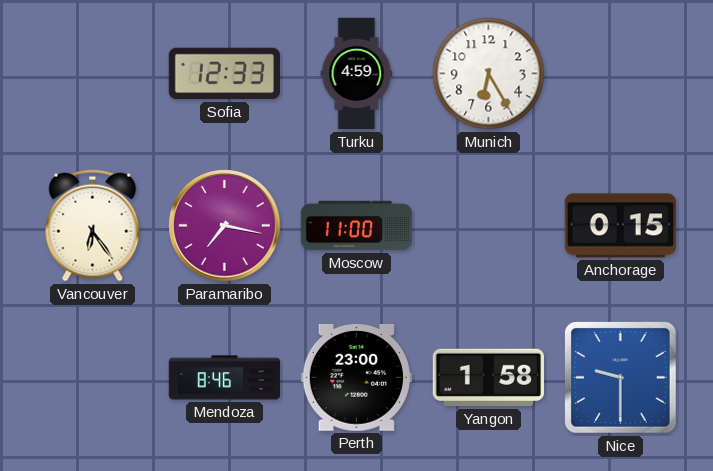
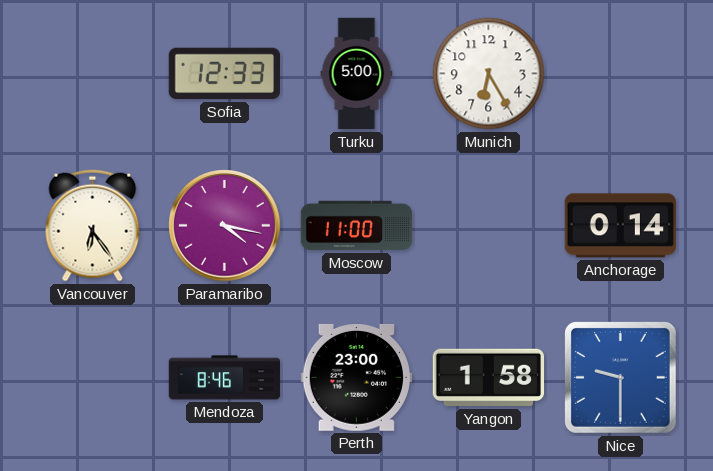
Turku: 4:59 -> 5:00
Paramaribo: 7:17 -> 4:17
Anchorage: 0:15 -> 0:14
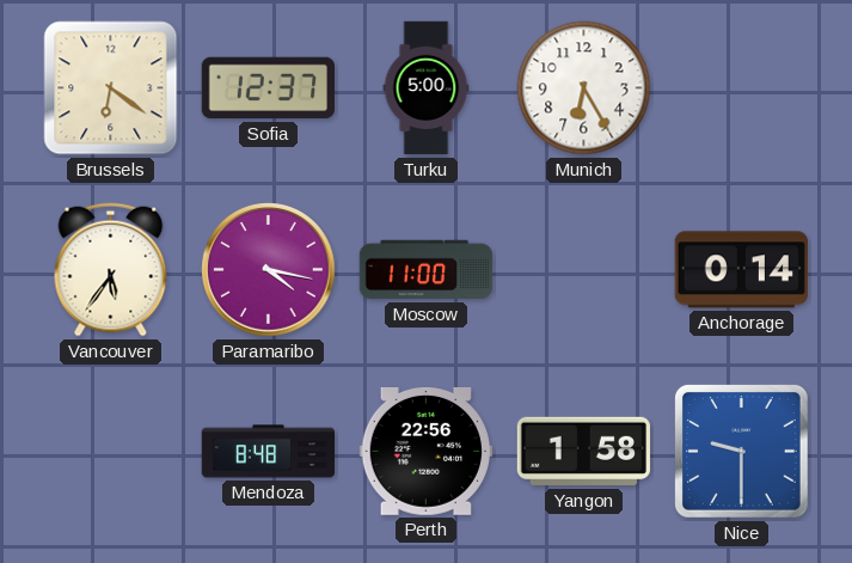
Brussels: none -> 6:21
Sofia: 12:33 -> 12:37
Vancouver: 6:24 -> 5:36
Mendoza: 8:46 -> 8:48
Perth: 23:00 -> 22:56
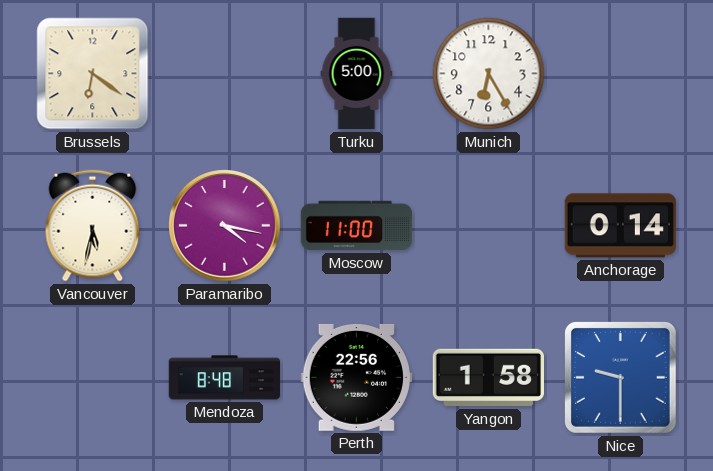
Sofia: 12:37 -> none
Vancouver: 5:36 -> 5:32
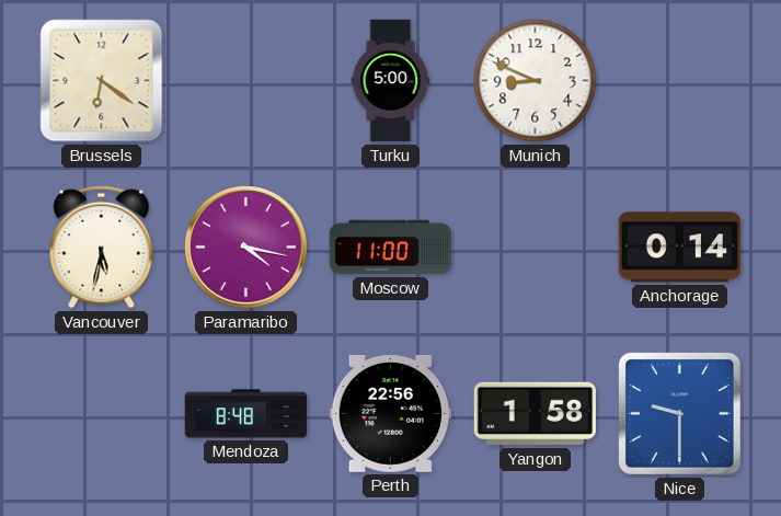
Munich: 6:25 -> 8:49
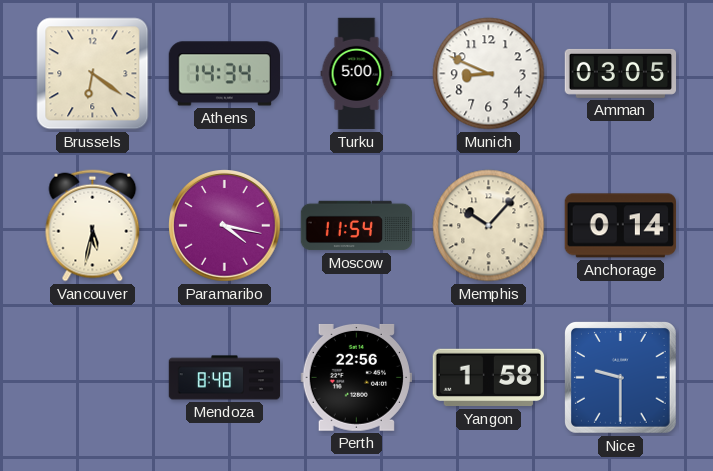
Athens: none -> 14:34
Amman: none -> 03:05
Moscow: 11:00 -> 11:54
Memphis: none -> 10:07
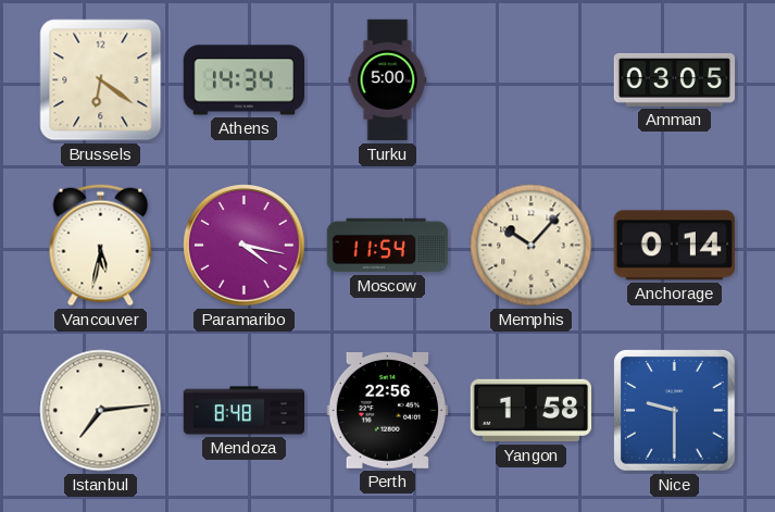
Munich: 8:49 -> none
Istanbul: none -> 7:14
